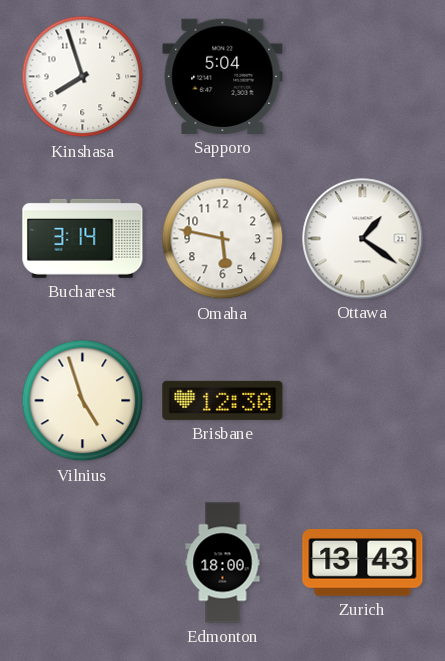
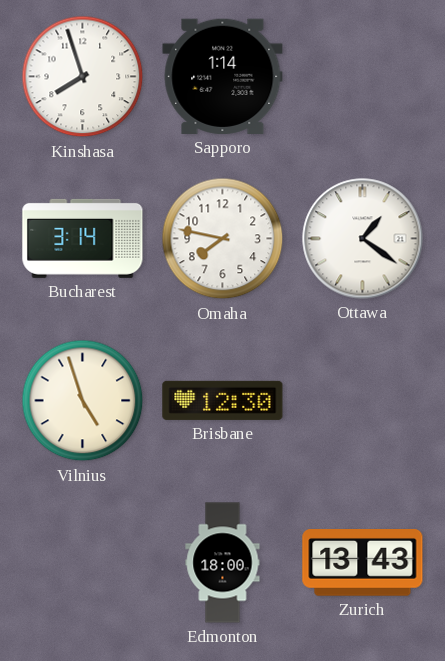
Sapporo: 5:04 -> 1:14
Omaha: 5:47 -> 7:47
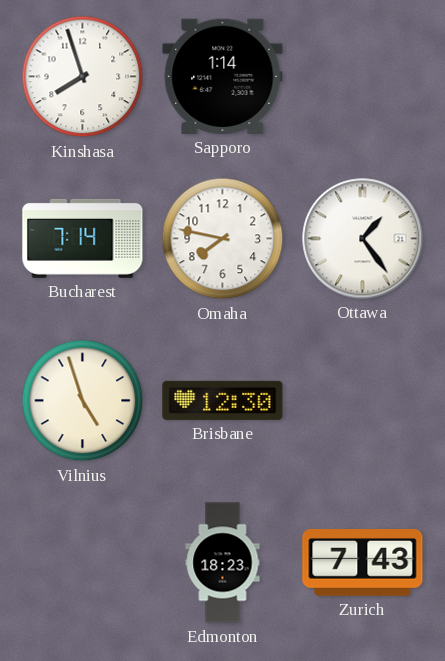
Bucharest: 3:14 -> 7:14
Ottawa: 1:21 -> 1:24
Edmonton: 18:00 -> 18:23
Zurich: 13:43 -> 7:43
